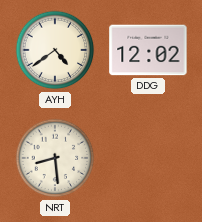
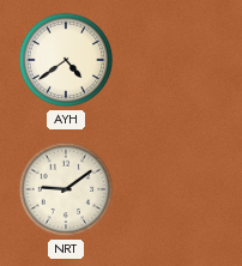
DDG: 12:02 -> none
NRT: 8:29 -> 9:09
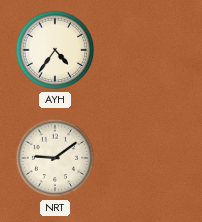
AYH: 4:39 -> 4:36
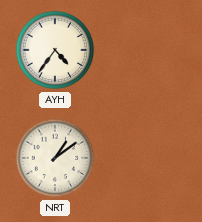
NRT: 9:09 -> 1:09
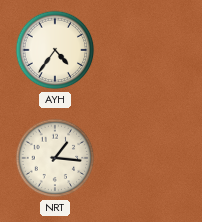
NRT: 1:09 -> 1:16
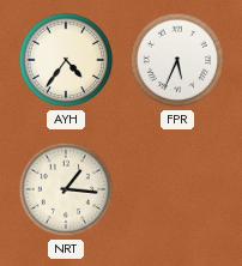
FPR: none -> 5:34
